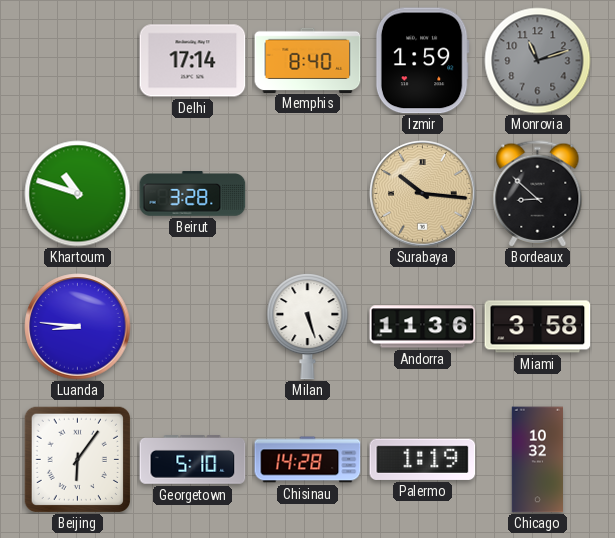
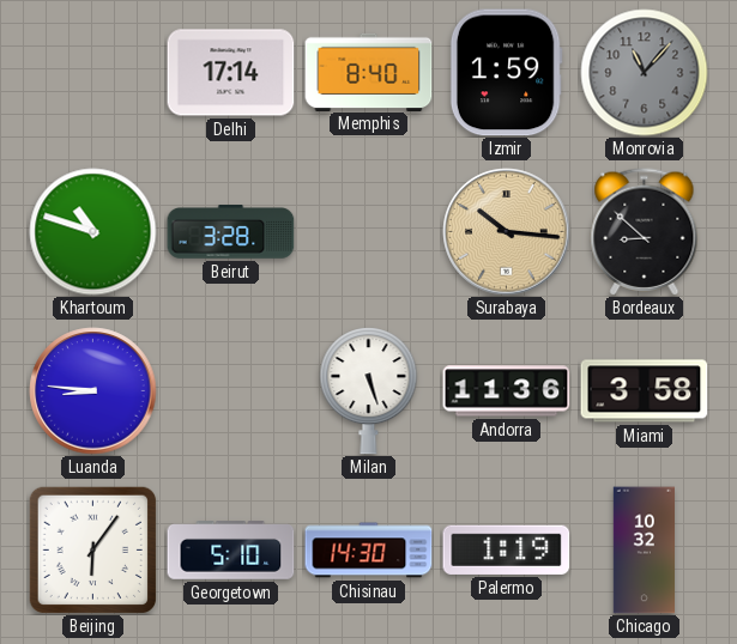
Monrovia: 11:12 -> 11:07
Chisinau: 14:28 -> 14:30
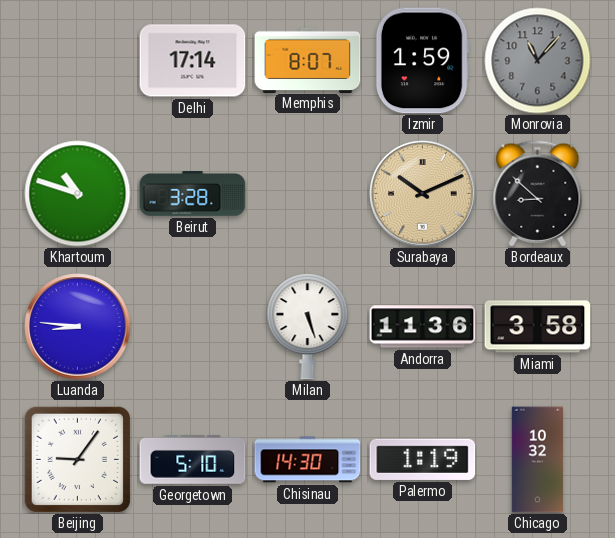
Memphis: 8:40 -> 8:07
Surabaya: 10:16 -> 10:11
Beijing: 6:06 -> 9:06
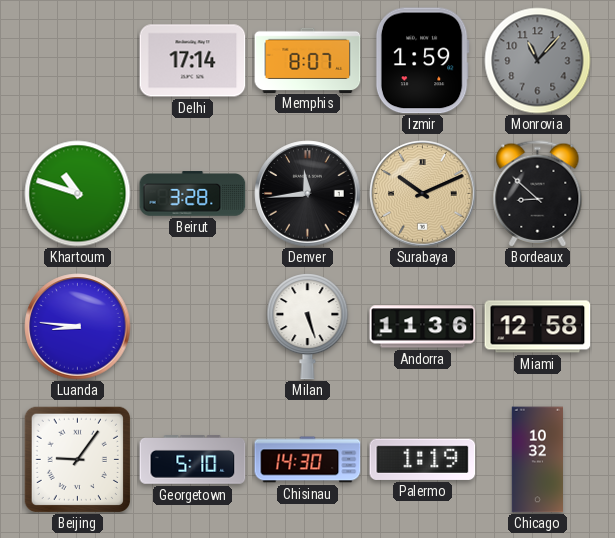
Denver: none -> 11:44
Miami: 3:58 -> 12:58
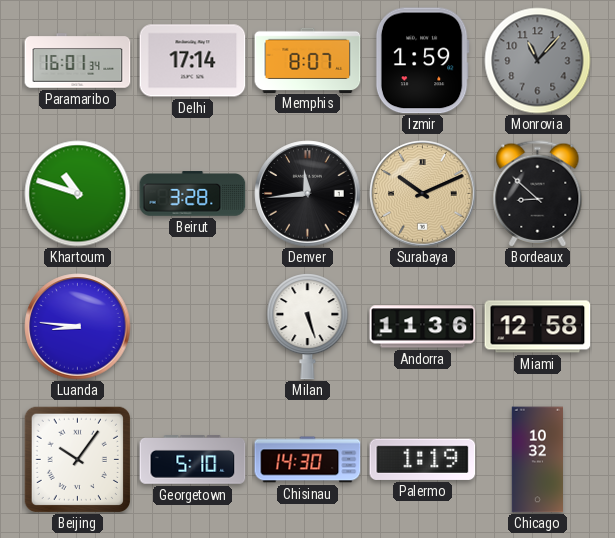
Paramaribo: none -> 16:01
Beijing: 9:06 -> 10:06
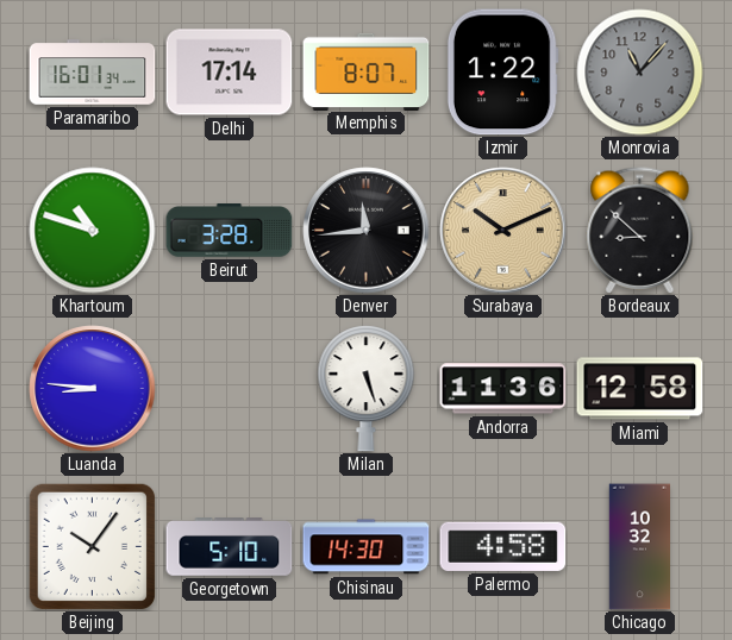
Izmir: 1:59 -> 1:22
Palermo: 1:19 -> 4:58
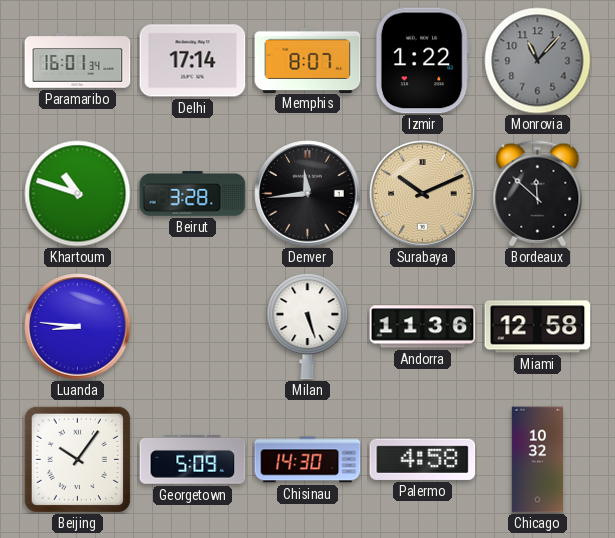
Bordeaux: 8:52 -> 11:52
Georgetown: 5:10 -> 5:09
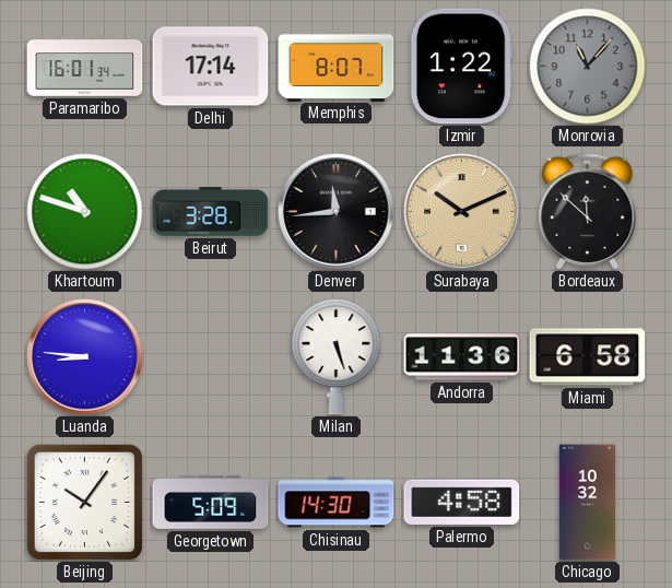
Miami: 12:58 -> 6:58
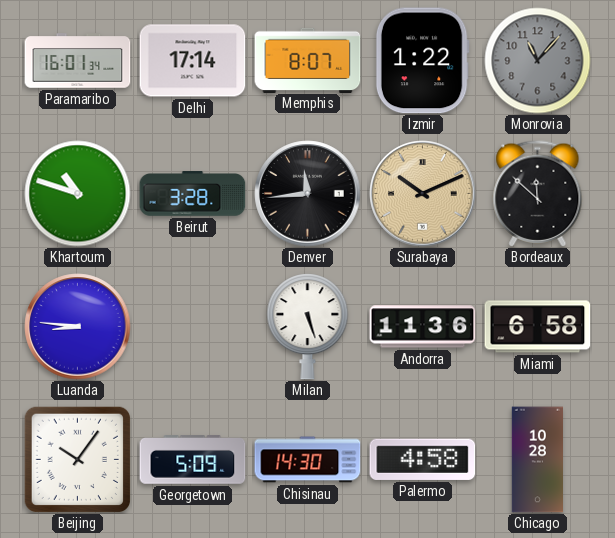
Chicago: 10:32 -> 10:28
